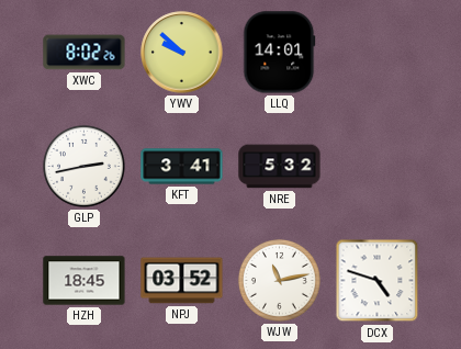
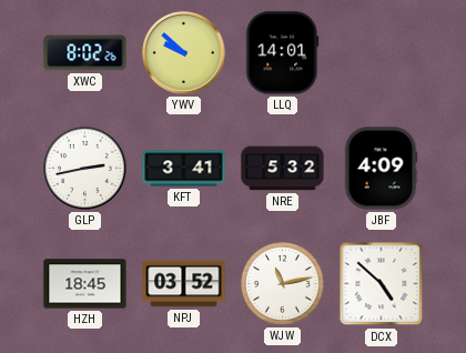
JBF: none -> 4:09
DCX: 4:48 -> 4:52
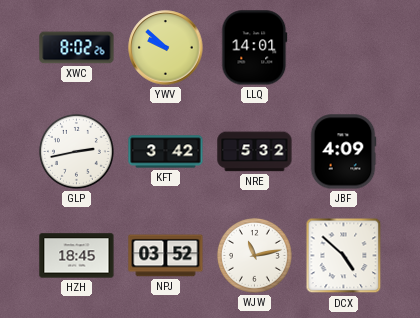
KFT: 3:41 -> 3:42
